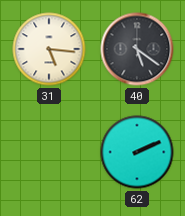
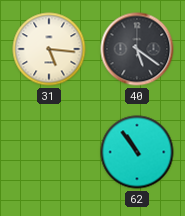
62: 2:11 -> 10:54
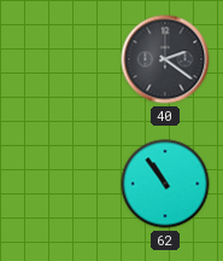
31: 5:16 -> none
40: 5:21 -> 2:21
